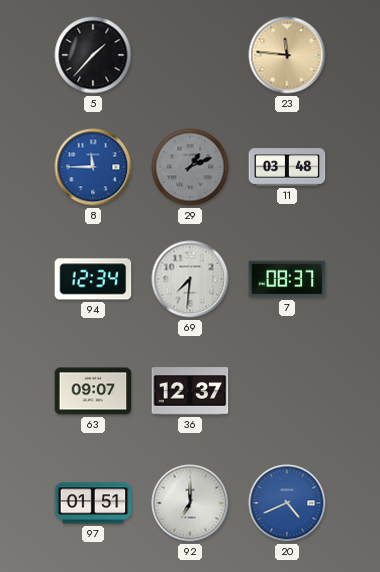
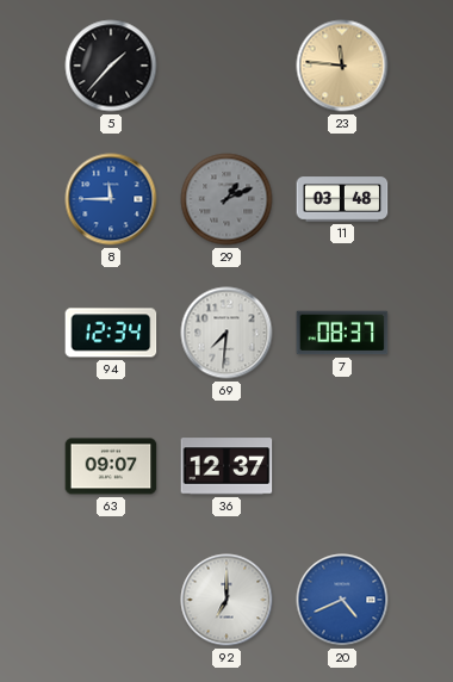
97: 01:51 -> none
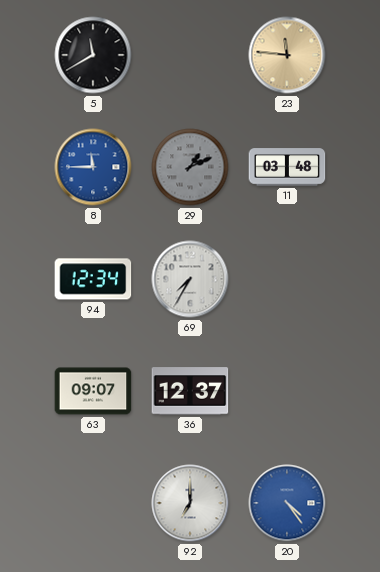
5: 1:37 -> 11:40
69: 7:31 -> 7:35
7: 08:37 -> none
20: 4:41 -> 4:24
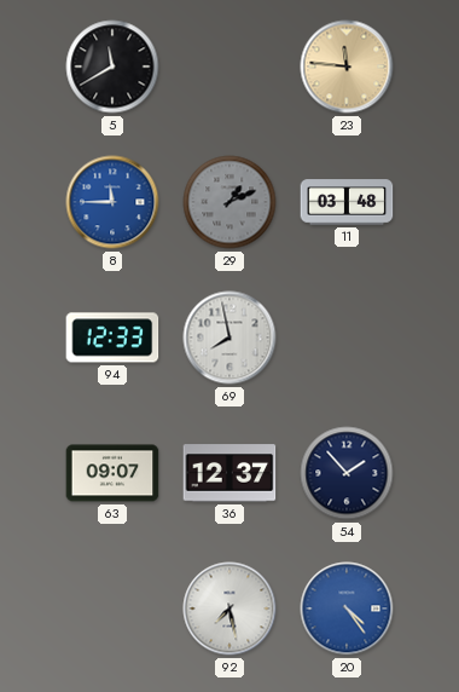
94: 12:34 -> 12:33
69: 7:35 -> 7:58
54: none -> 1:53
92: 7:00 -> 7:28
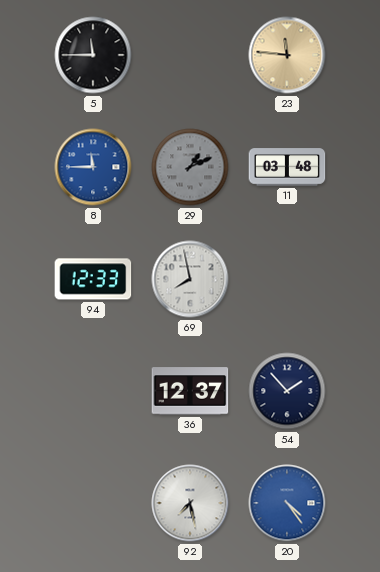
5: 11:40 -> 11:45
63: 09:07 -> none
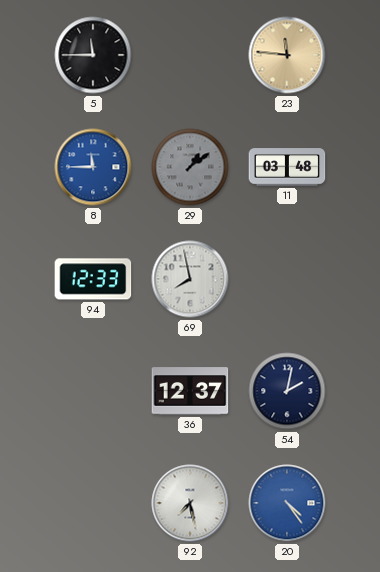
29: 1:11 -> 1:09
54: 1:53 -> 2:02
